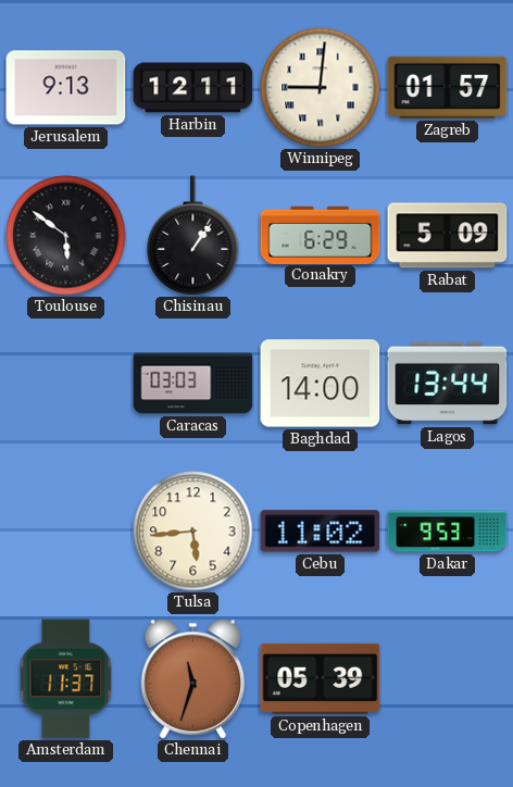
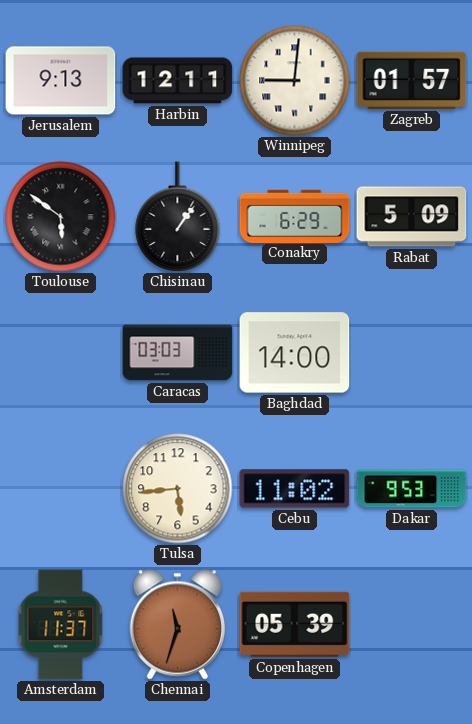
Lagos: 13:44 -> none
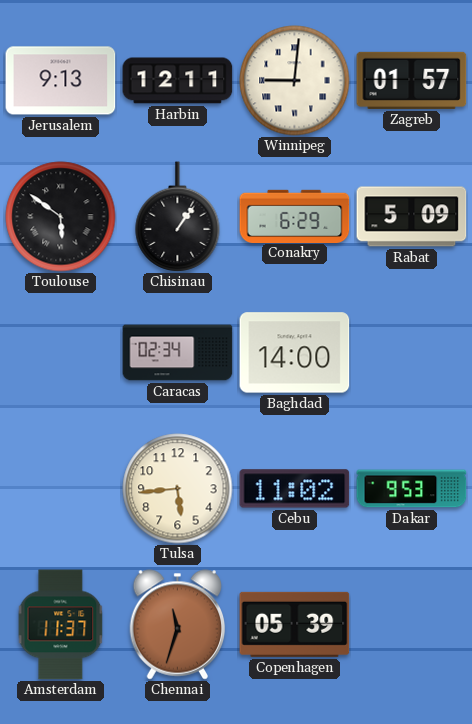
Caracas: 03:03 -> 02:34
